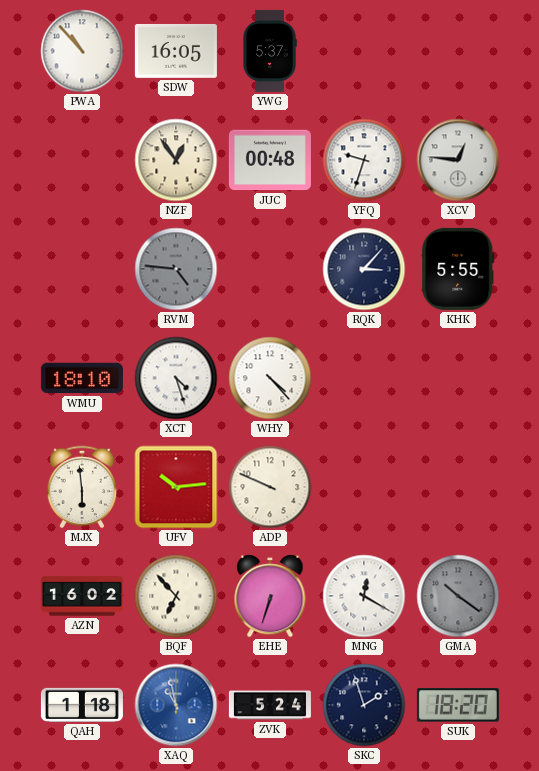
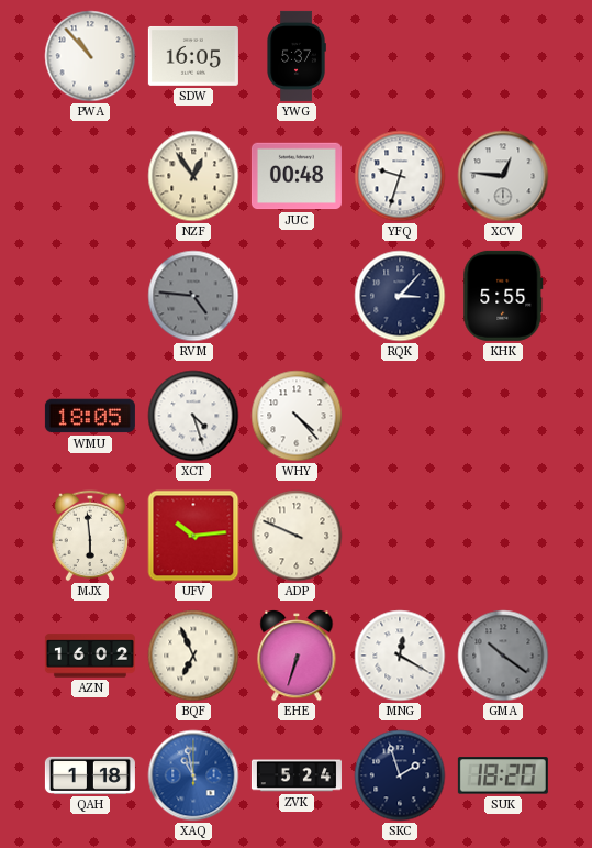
WMU: 18:10 -> 18:05
BQF: 6:53 -> 6:56
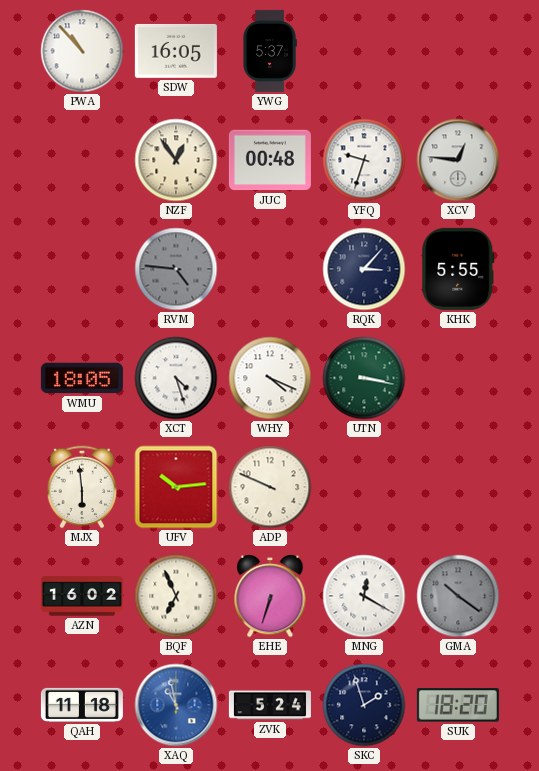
WHY: 4:23 -> 4:19
UTN: none -> 3:17
QAH: 1:18 -> 11:18
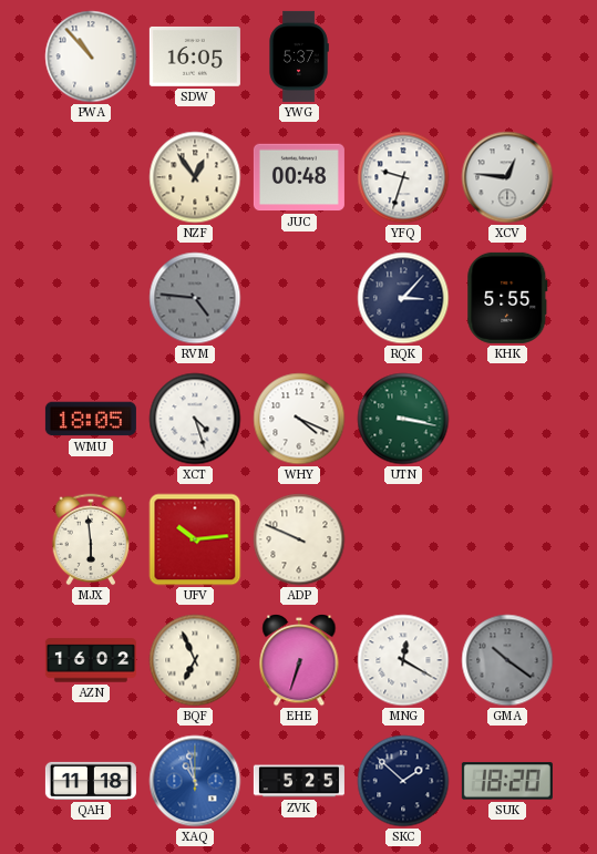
ZVK: 5:24 -> 5:25
SKC: 1:57 -> 1:52
